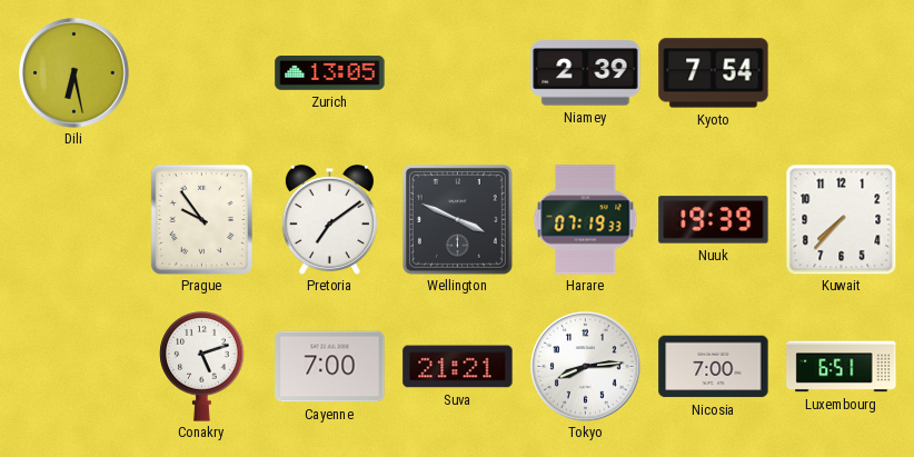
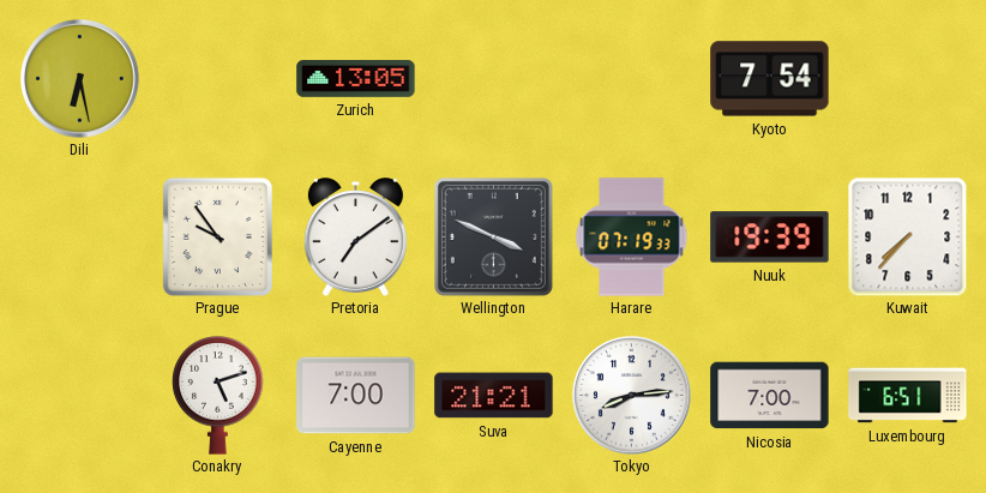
Niamey: 2:39 -> none
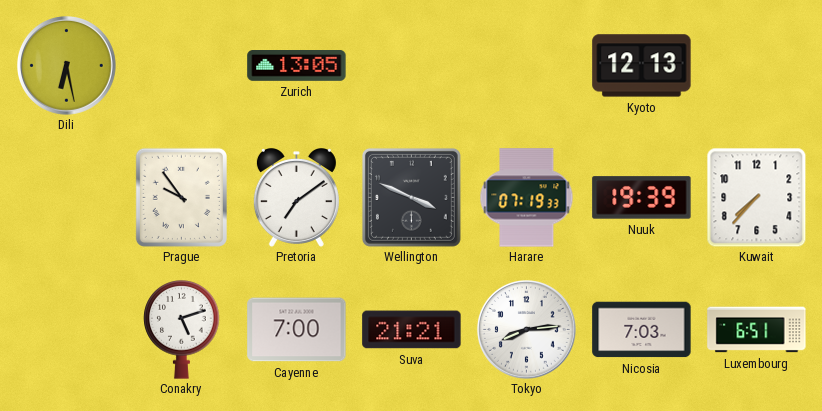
Kyoto: 7:54 -> 12:13
Nicosia: 7:00 -> 7:03
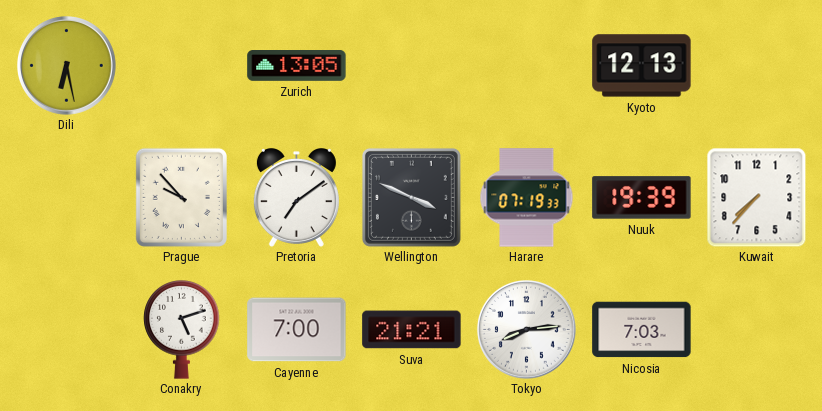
Prague: 9:54 -> 9:53
Luxembourg: 6:51 -> none
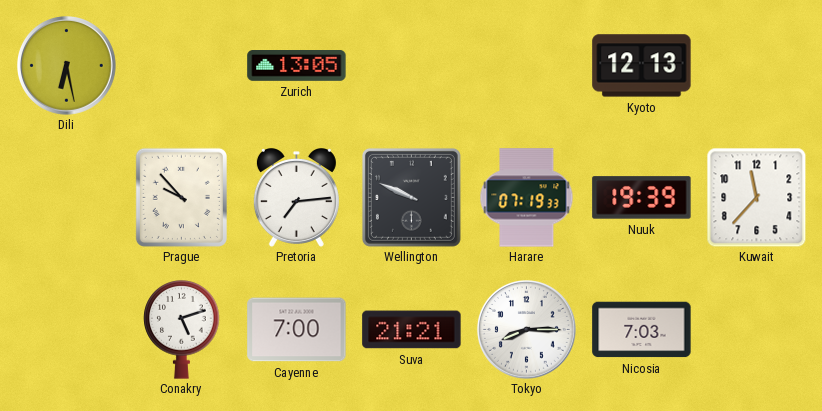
Pretoria: 7:09 -> 7:14
Wellington: 3:49 -> 9:49
Kuwait: 7:37 -> 11:37
Tokyo: 8:14 -> 8:15
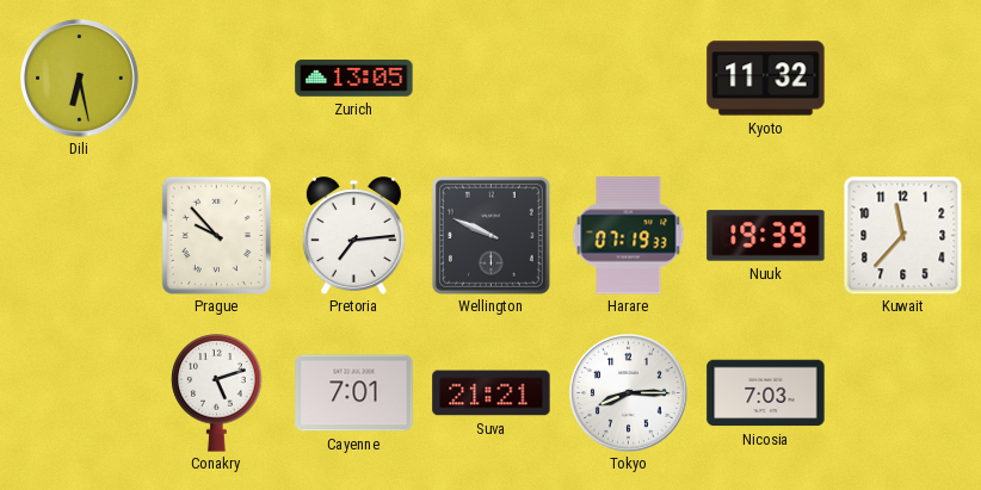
Kyoto: 12:13 -> 11:32
Cayenne: 7:00 -> 7:01
